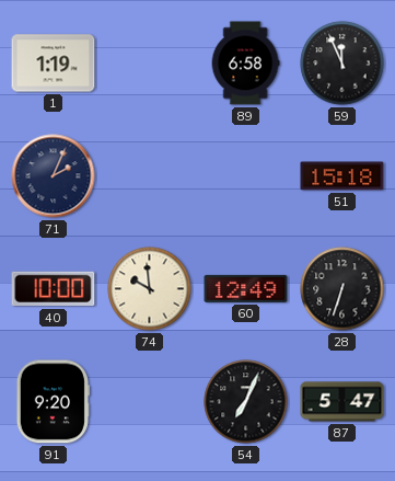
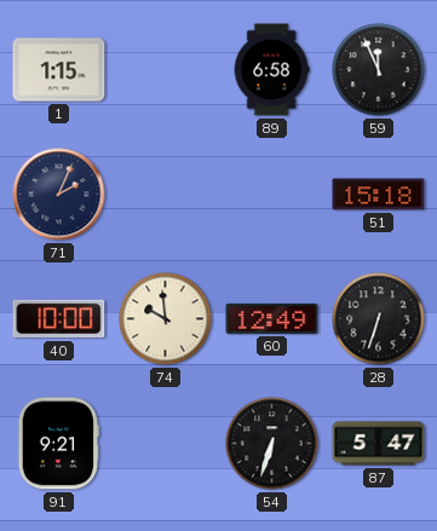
1: 1:19 -> 1:15
91: 9:20 -> 9:21
54: 7:04 -> 6:33
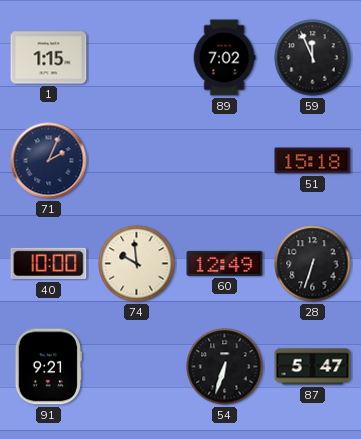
89: 6:58 -> 7:02
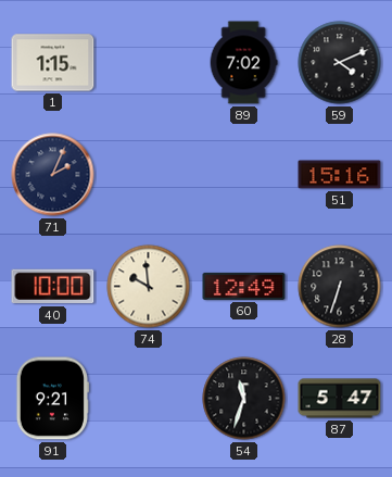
59: 11:56 -> 4:11
51: 15:18 -> 15:16
54: 6:33 -> 11:33
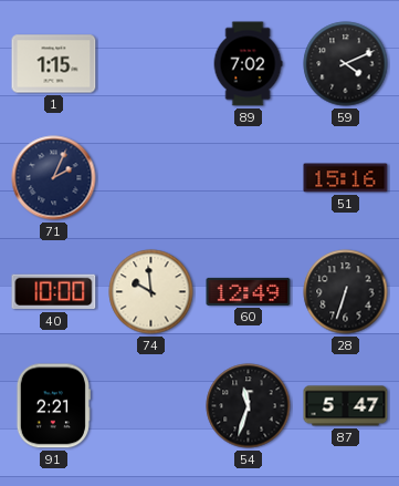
91: 9:21 -> 2:21
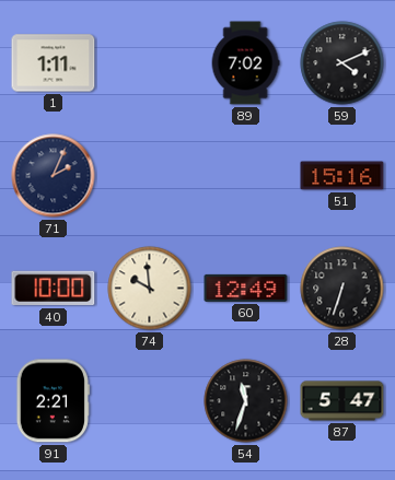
1: 1:15 -> 1:11
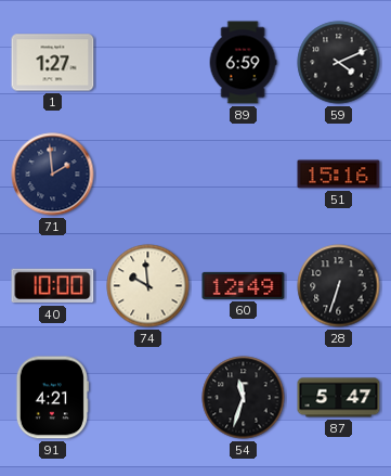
1: 1:11 -> 1:27
89: 7:02 -> 6:59
71: 2:04 -> 1:59
91: 2:21 -> 4:21
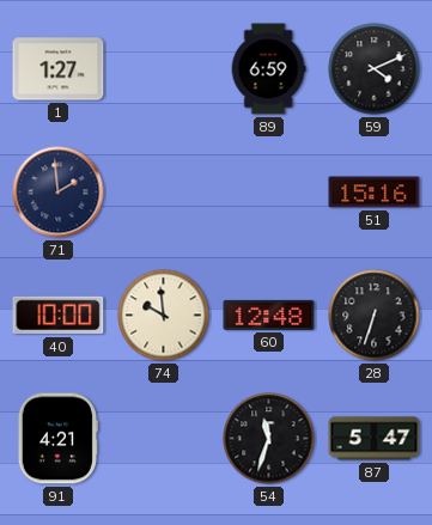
60: 12:49 -> 12:48
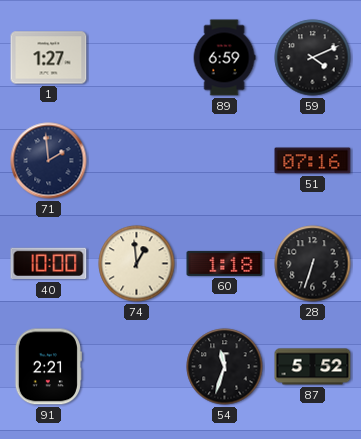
51: 15:16 -> 07:16
74: 9:59 -> 12:59
60: 12:48 -> 1:18
91: 4:21 -> 2:21
87: 5:47 -> 5:52
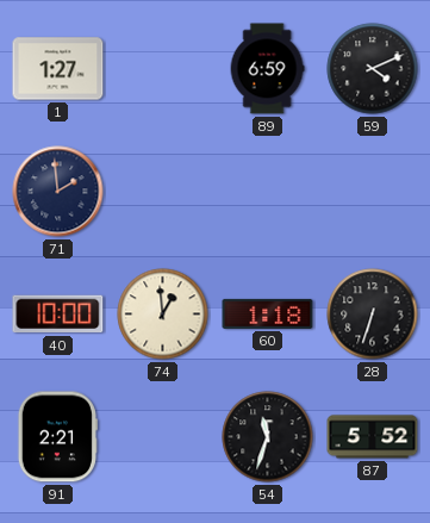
51: 07:16 -> none
